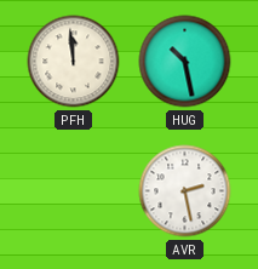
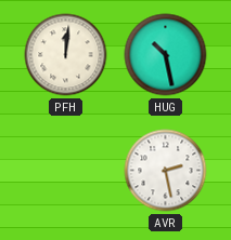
PFH: 11:59 -> 12:01
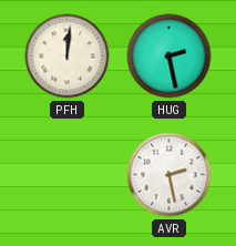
HUG: 10:28 -> 2:28
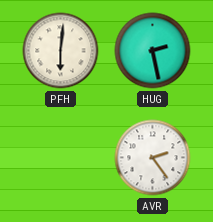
PFH: 12:01 -> 6:01
AVR: 2:28 -> 2:24
